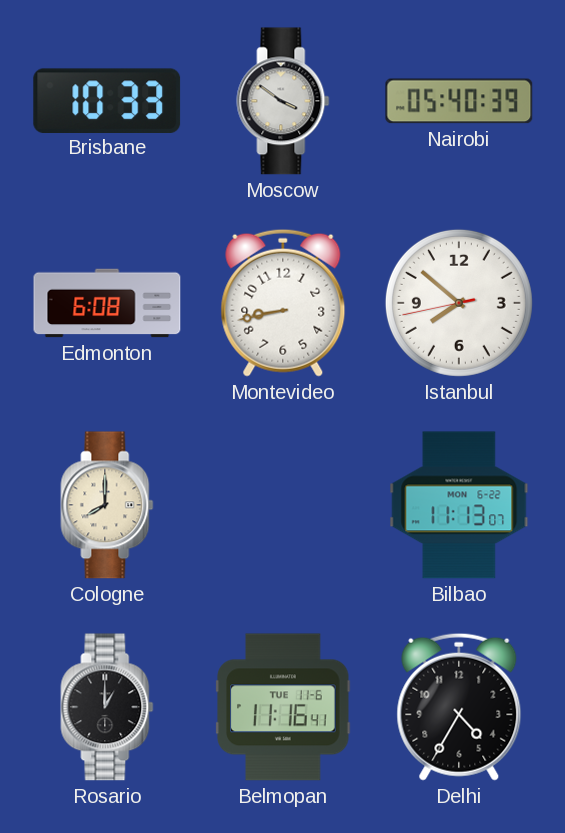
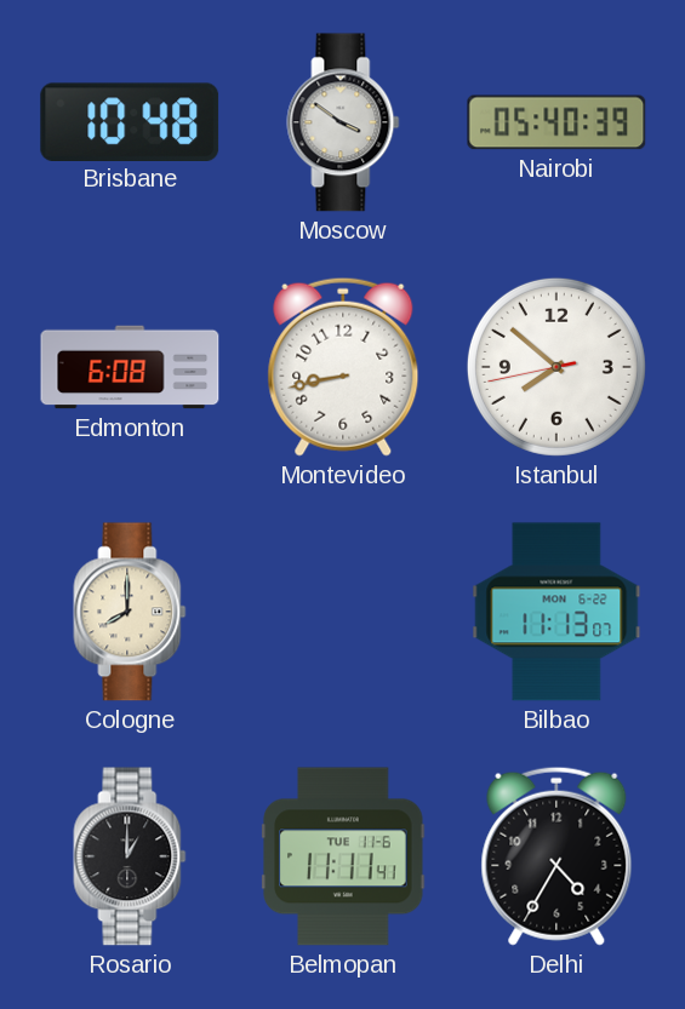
Brisbane: 10:33 -> 10:48
Belmopan: 11:16 -> 11:11
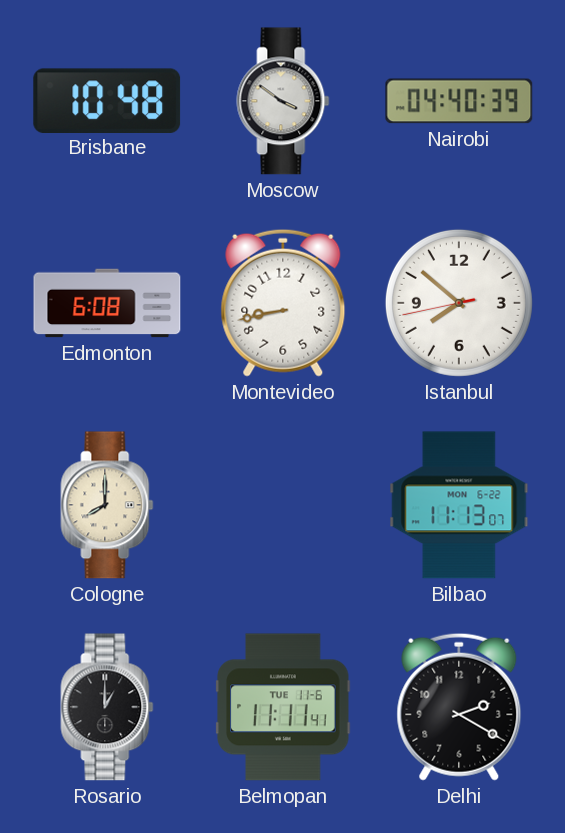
Nairobi: 05:40 -> 04:40
Delhi: 4:35 -> 2:20
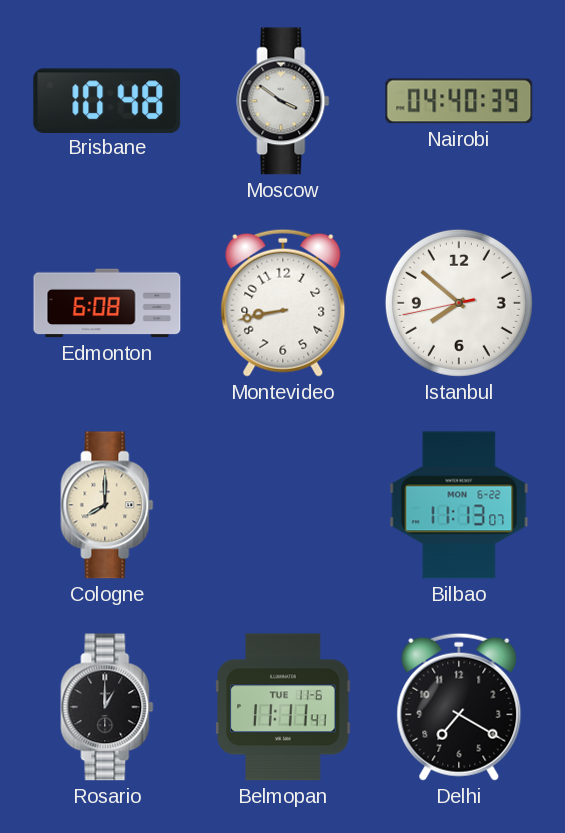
Delhi: 2:20 -> 7:20
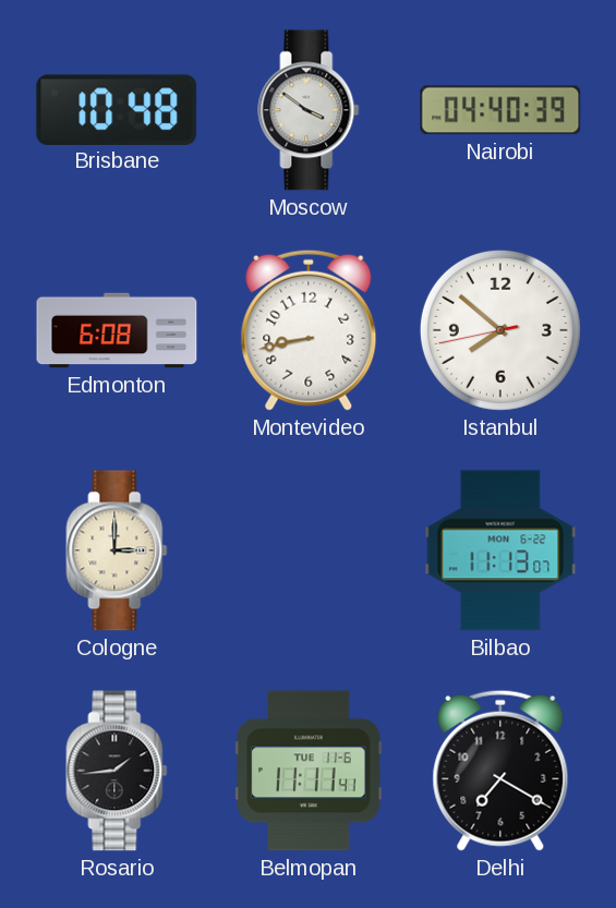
Cologne: 8:00 -> 3:00
Rosario: 1:00 -> 1:44
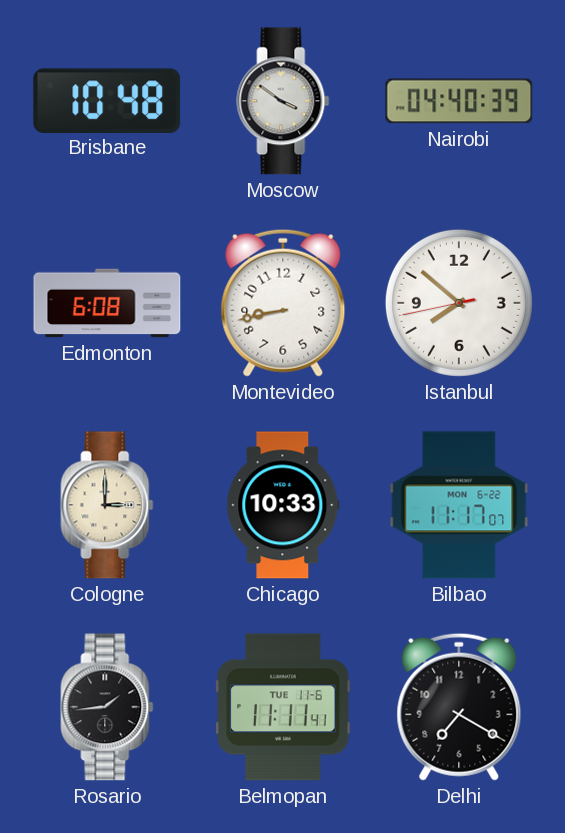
Chicago: none -> 10:33
Bilbao: 11:13 -> 11:17
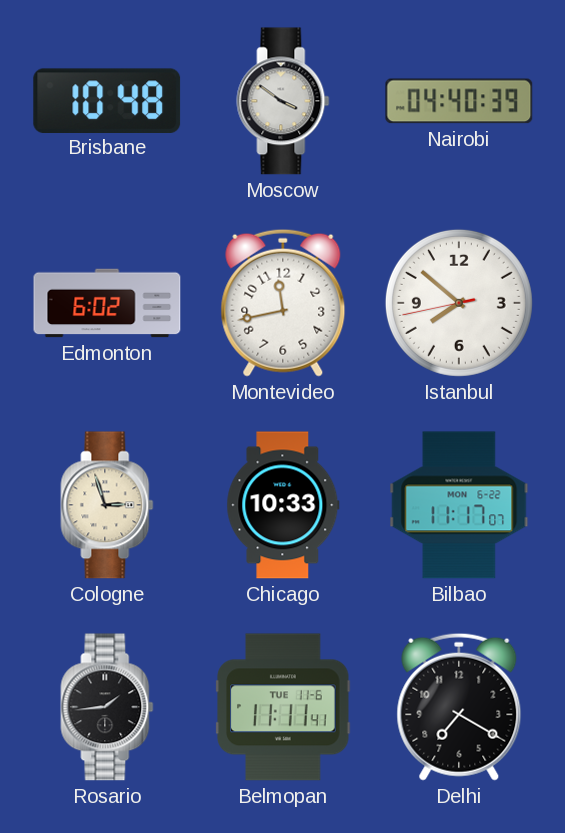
Edmonton: 6:08 -> 6:02
Montevideo: 8:43 -> 11:43
Cologne: 3:00 -> 2:57
